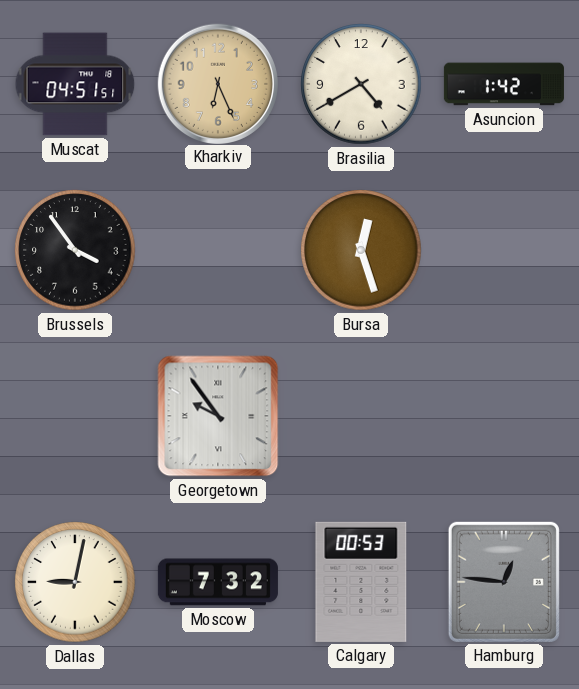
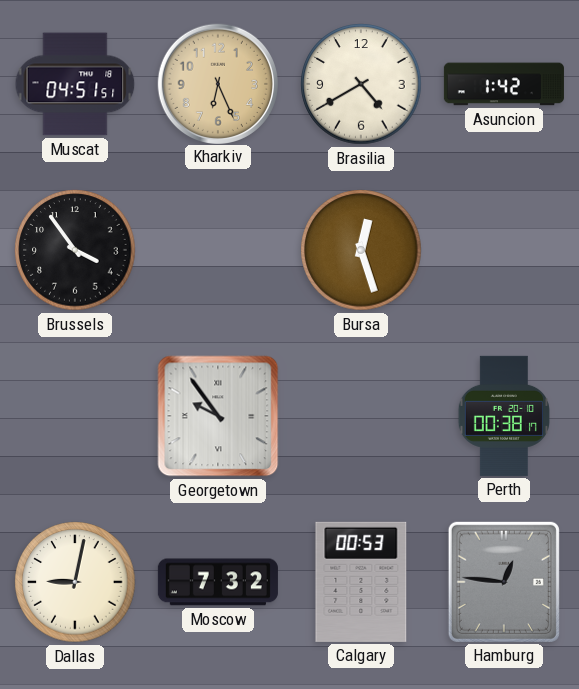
Perth: none -> 00:38
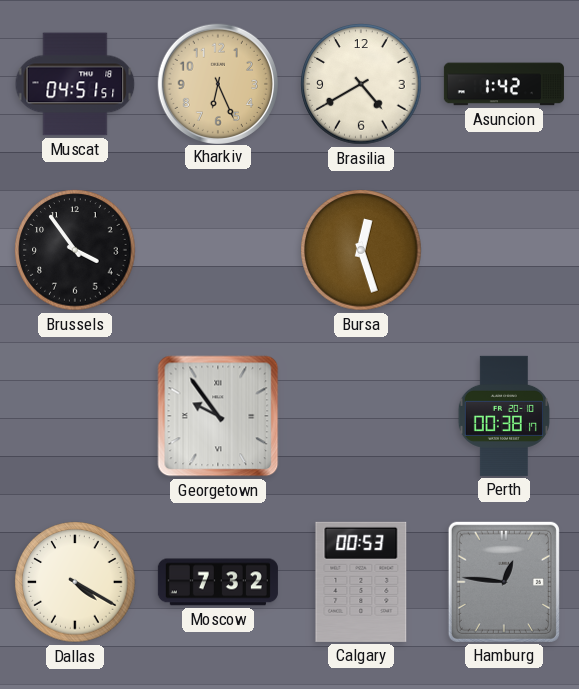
Dallas: 9:02 -> 4:20
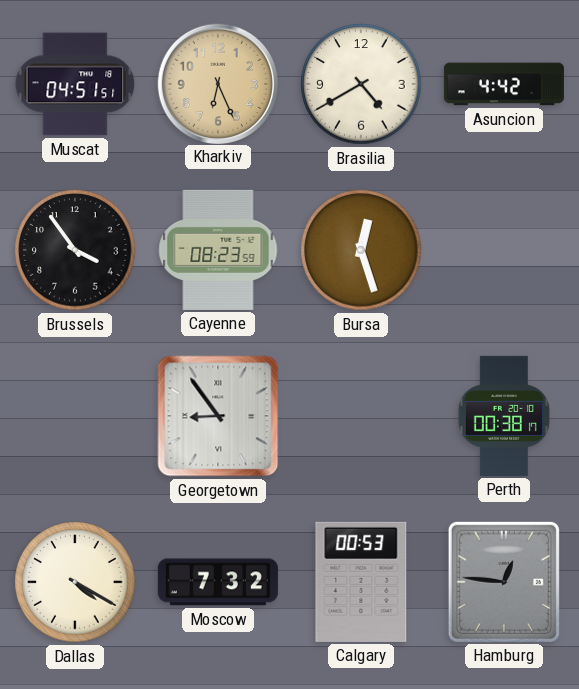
Asuncion: 1:42 -> 4:42
Cayenne: none -> 08:23
Georgetown: 9:54 -> 8:54
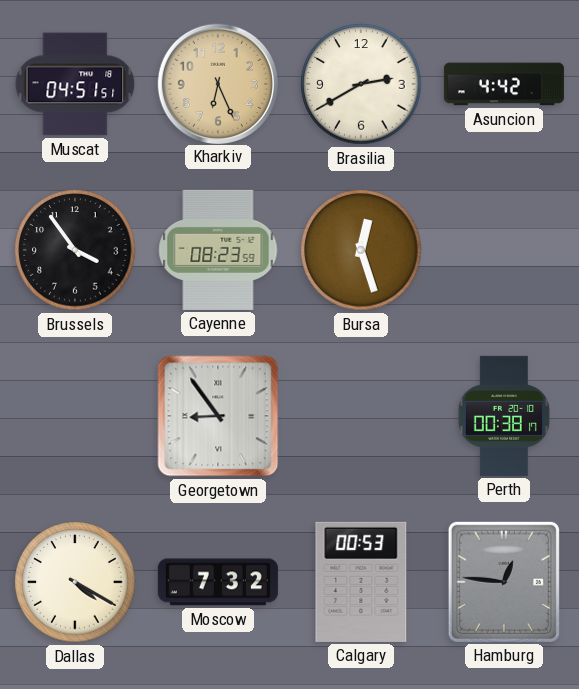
Brasilia: 4:40 -> 2:40
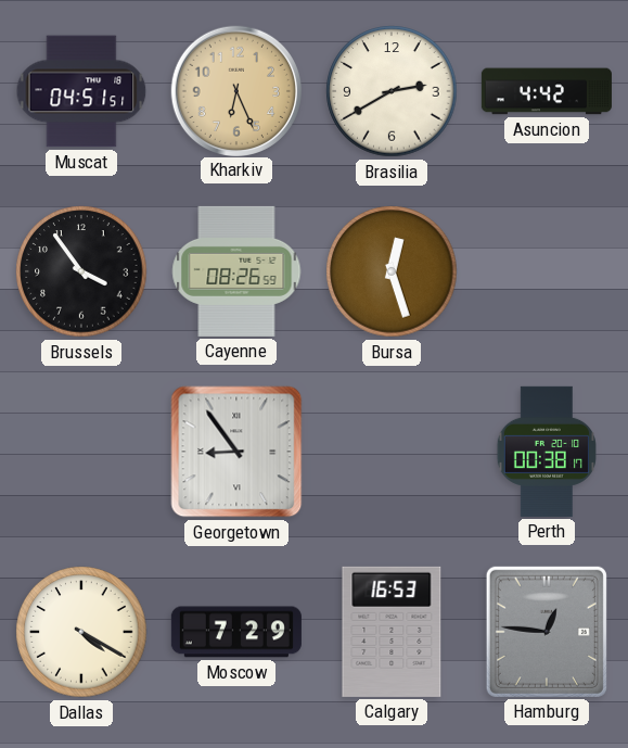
Cayenne: 08:23 -> 08:26
Moscow: 7:32 -> 7:29
Calgary: 00:53 -> 16:53
